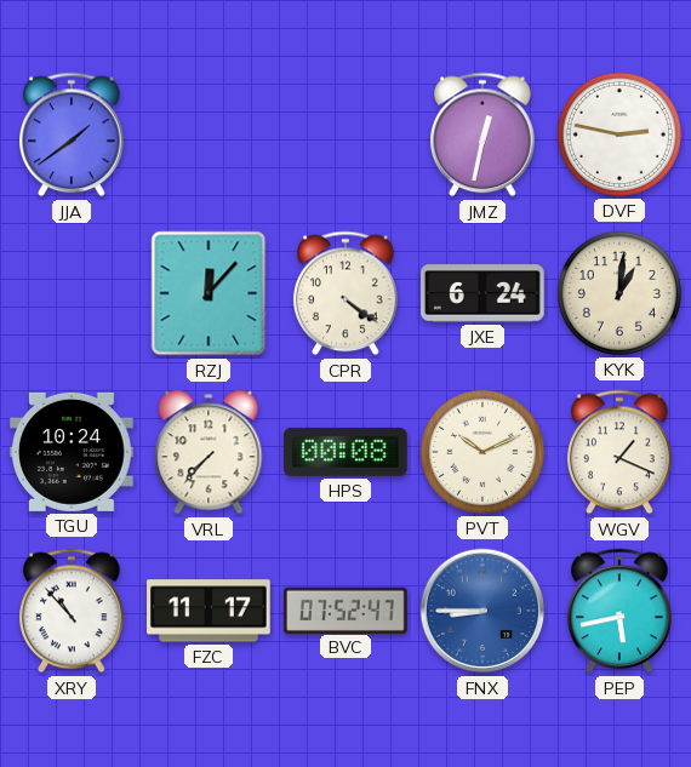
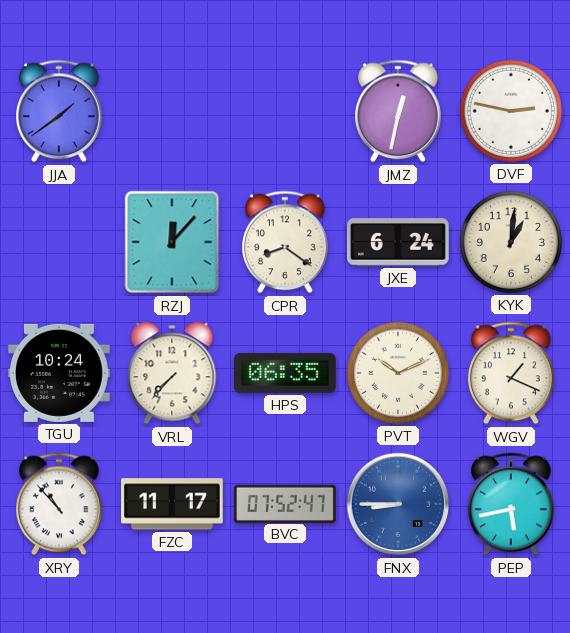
CPR: 4:21 -> 8:21
HPS: 00:08 -> 06:35
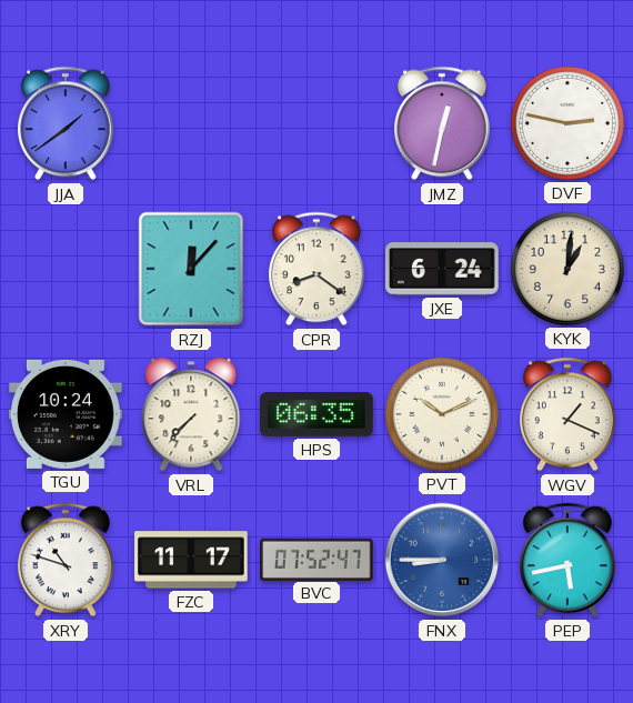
XRY: 10:53 -> 10:48
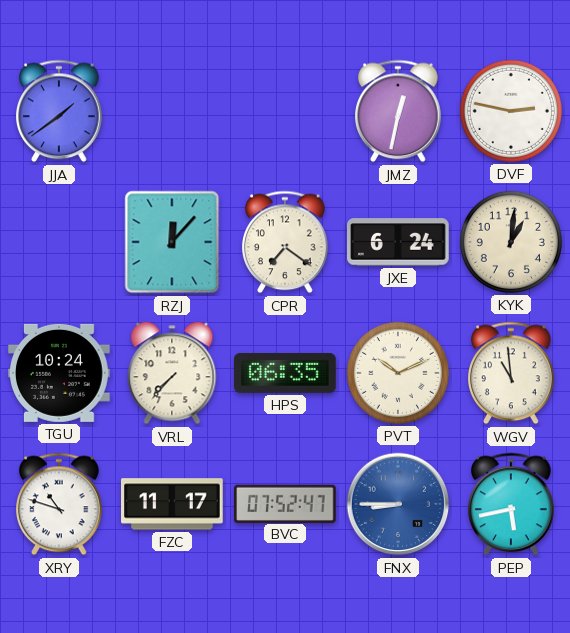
CPR: 8:21 -> 7:21
WGV: 1:19 -> 10:59
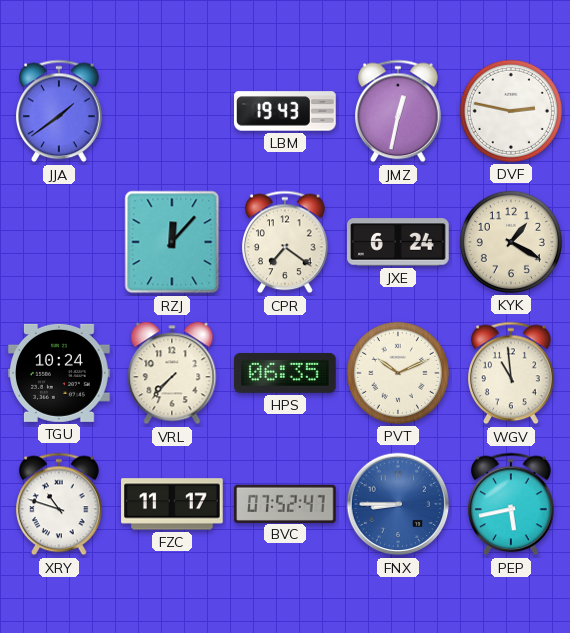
LBM: none -> 19:43
KYK: 1:01 -> 1:20
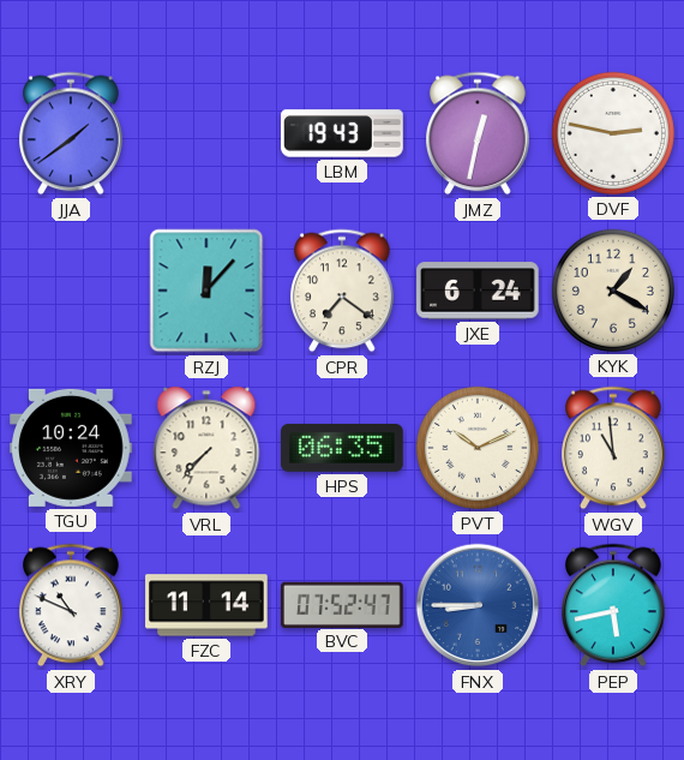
XRY: 10:48 -> 10:49
FZC: 11:17 -> 11:14
